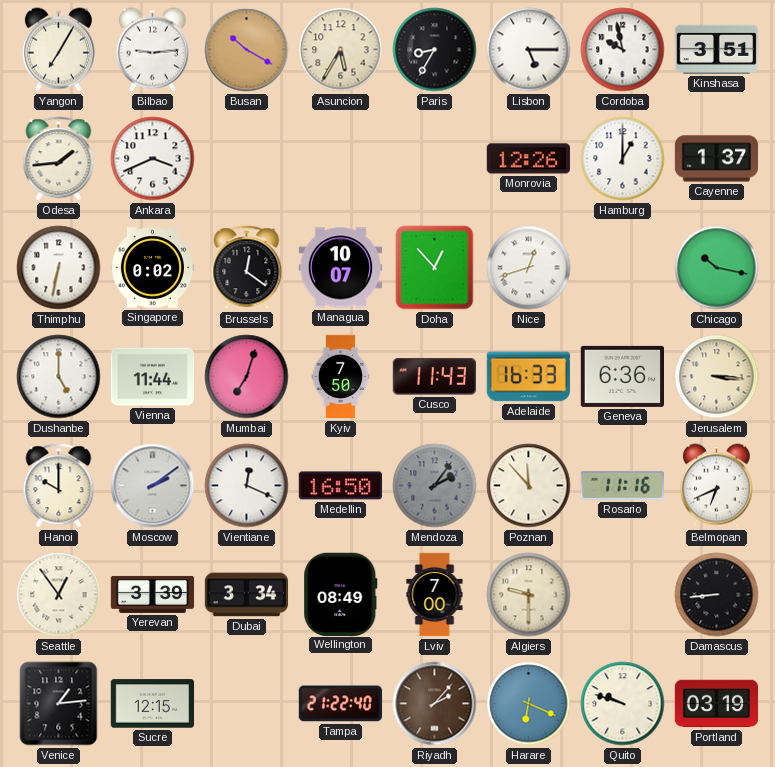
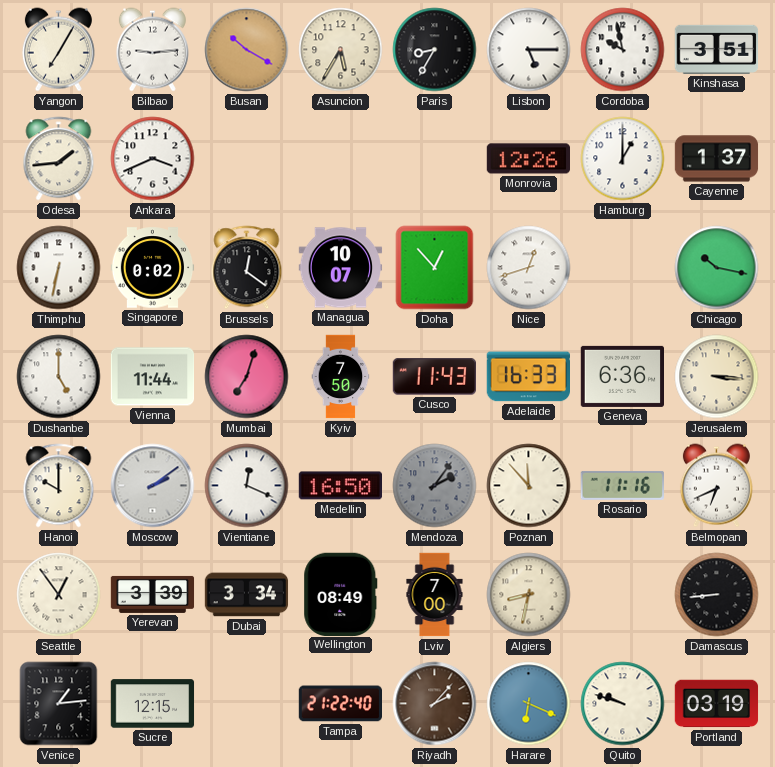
Algiers: 9:30 -> 8:32
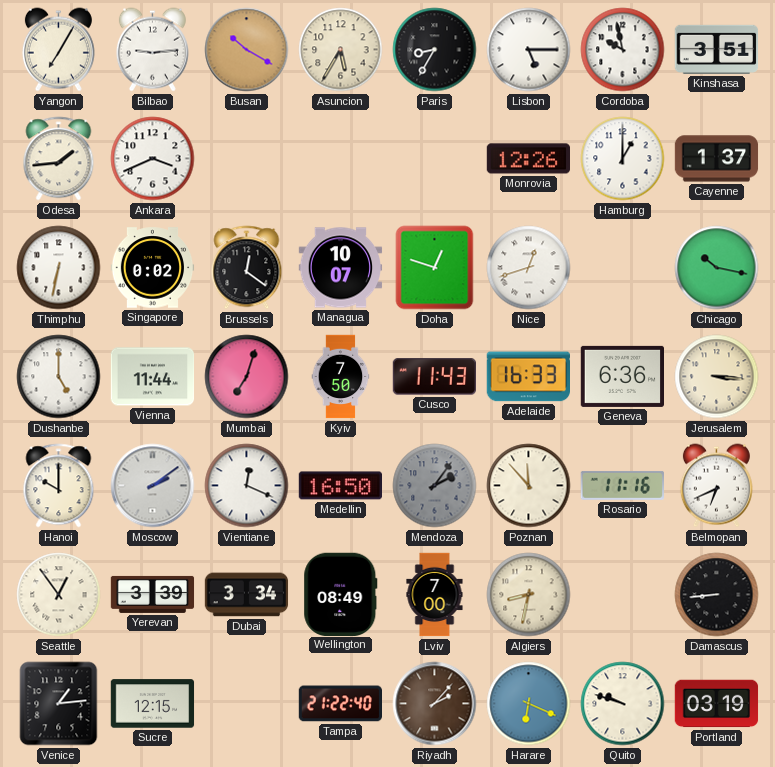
Doha: 12:53 -> 12:48
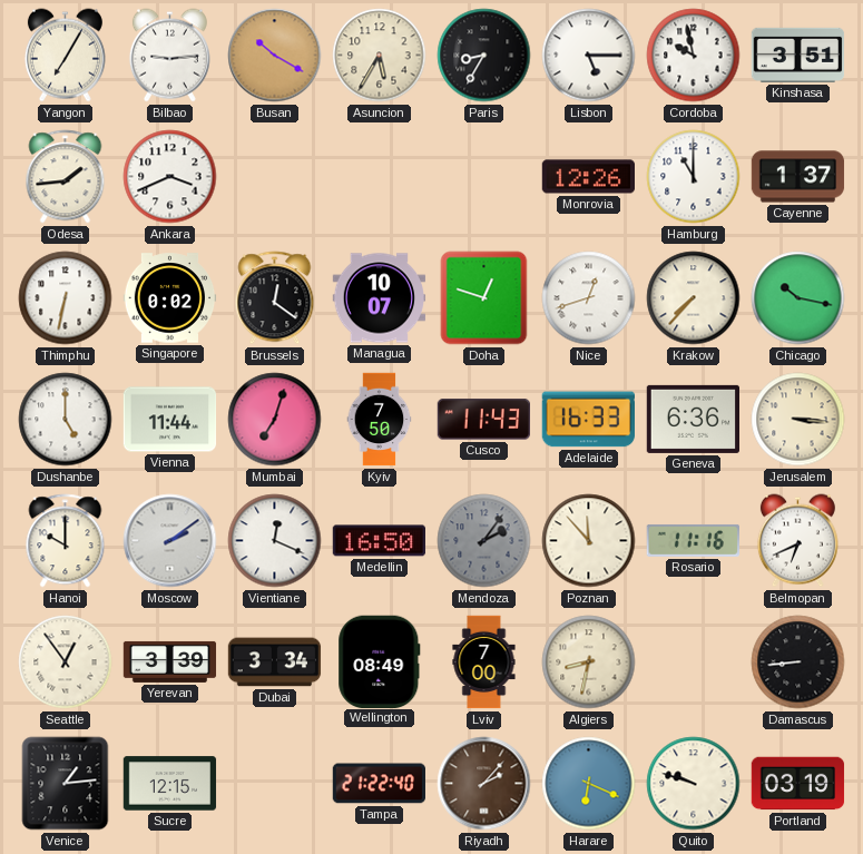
Hamburg: 1:00 -> 11:00
Krakow: none -> 7:37
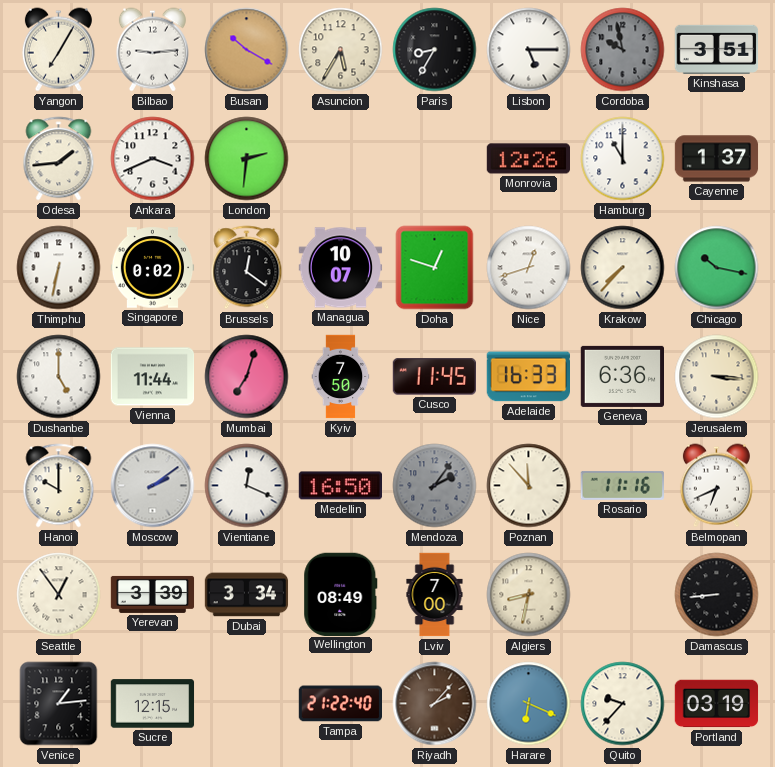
Cordoba dial: white -> grey
London: none -> 2:31
Cusco: 11:43 -> 11:45
Quito: 9:48 -> 9:37
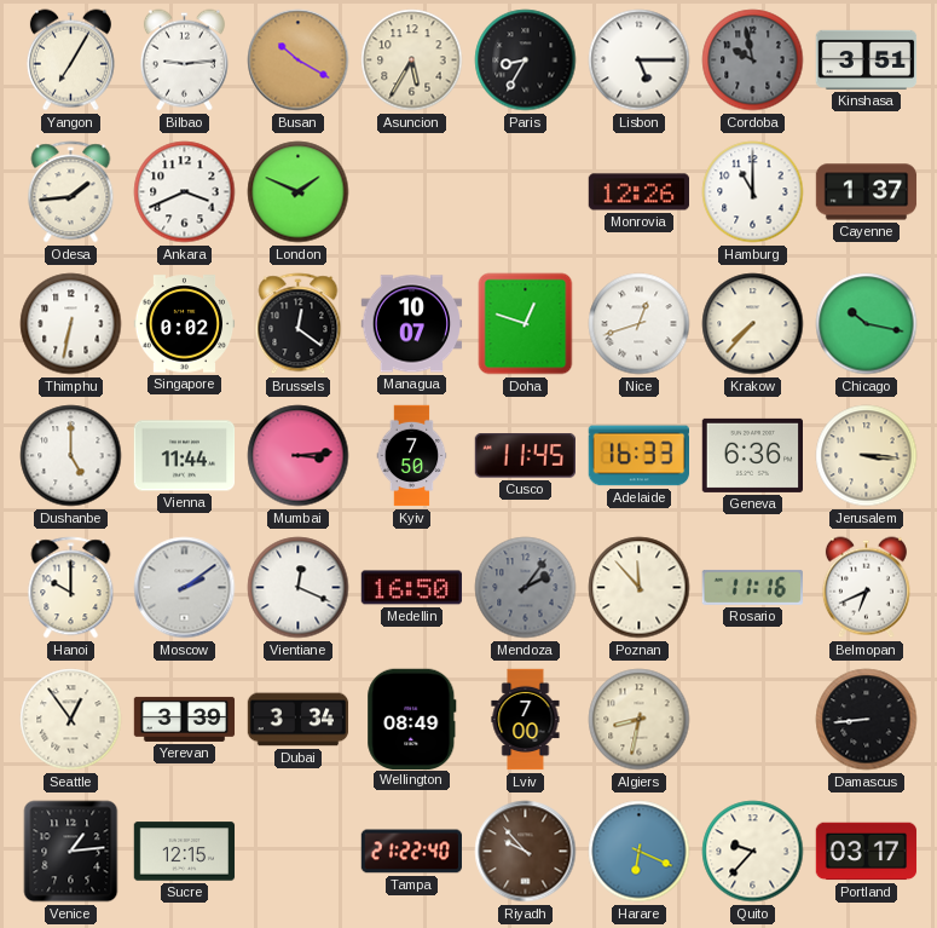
London: 2:31 -> 1:49
Mumbai: 7:03 -> 3:14
Riyadh: 2:07 -> 9:53
Portland: 03:19 -> 03:17
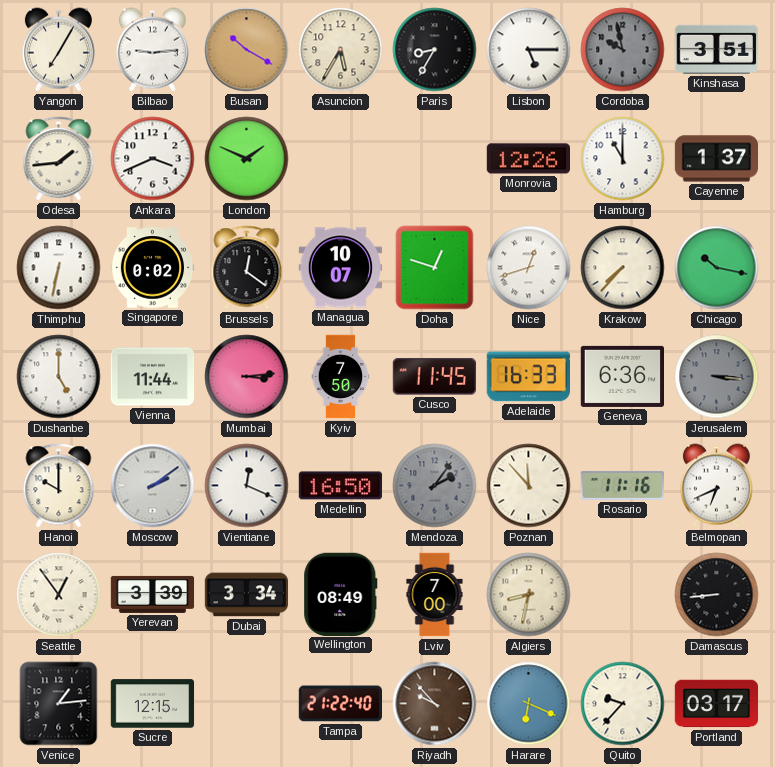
Jerusalem dial: cream -> grey
